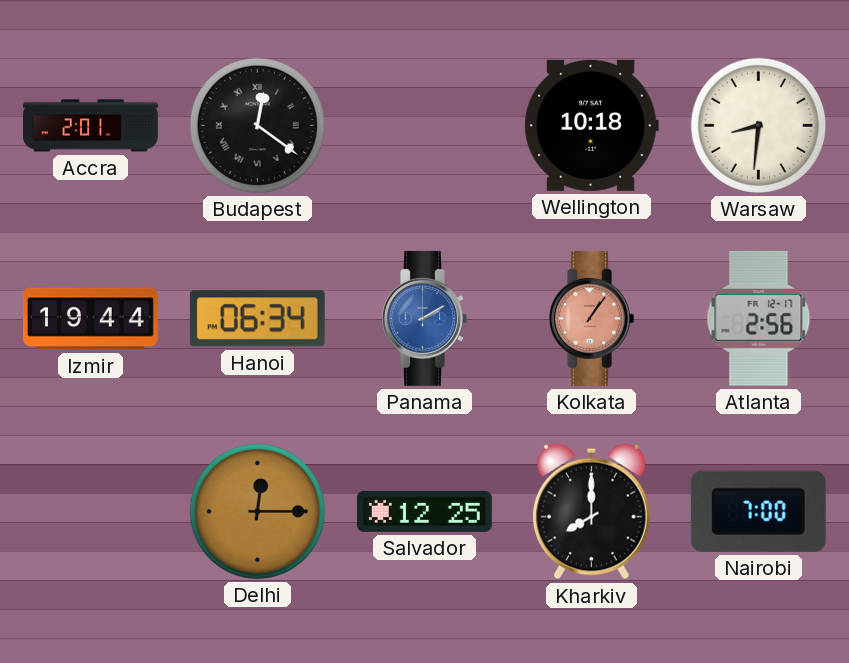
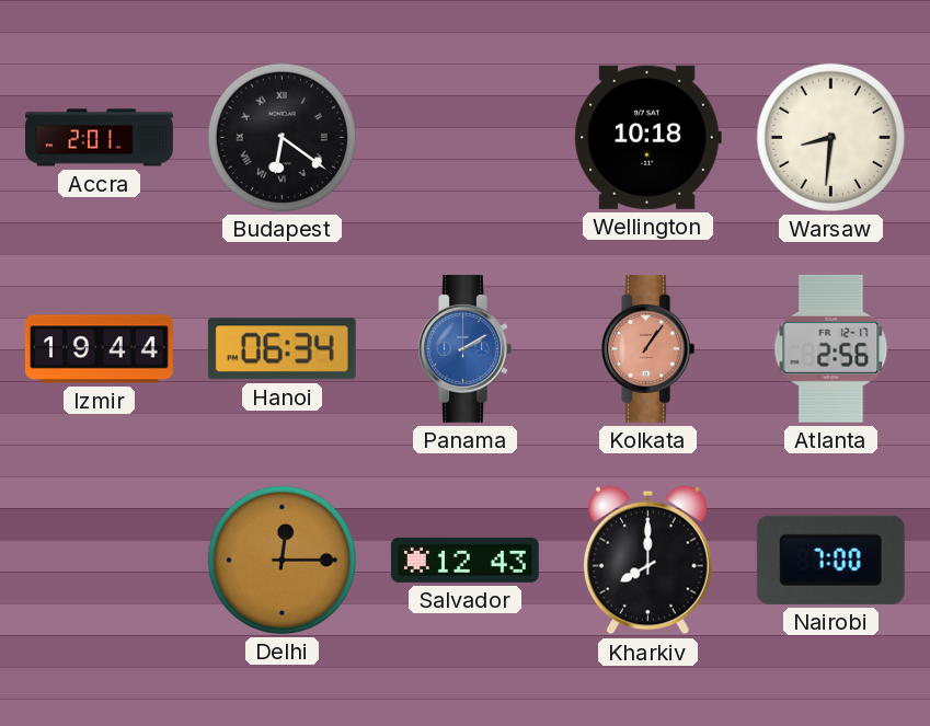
Budapest: 12:21 -> 6:21
Salvador: 12:25 -> 12:43
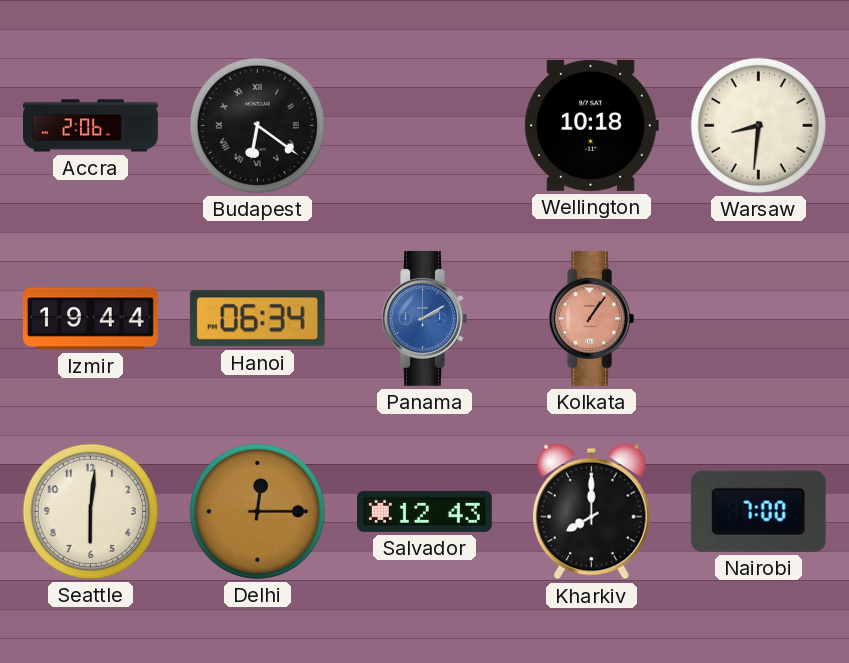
Accra: 2:01 -> 2:06
Atlanta: 2:56 -> none
Seattle: none -> 6:01
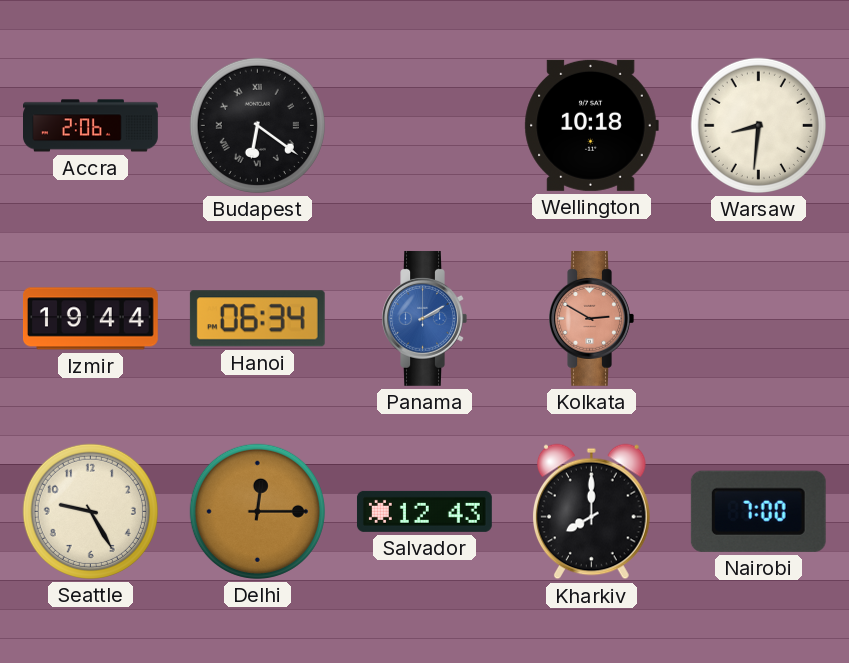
Kolkata: 1:06 -> 2:50
Seattle: 6:01 -> 9:25
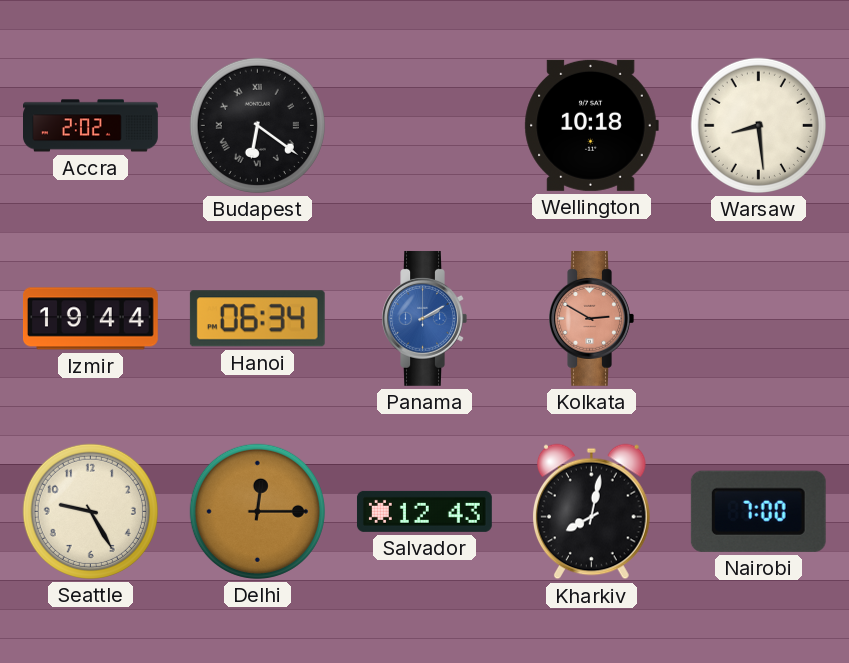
Accra: 2:06 -> 2:02
Warsaw: 8:31 -> 8:29
Kharkiv: 8:00 -> 8:02
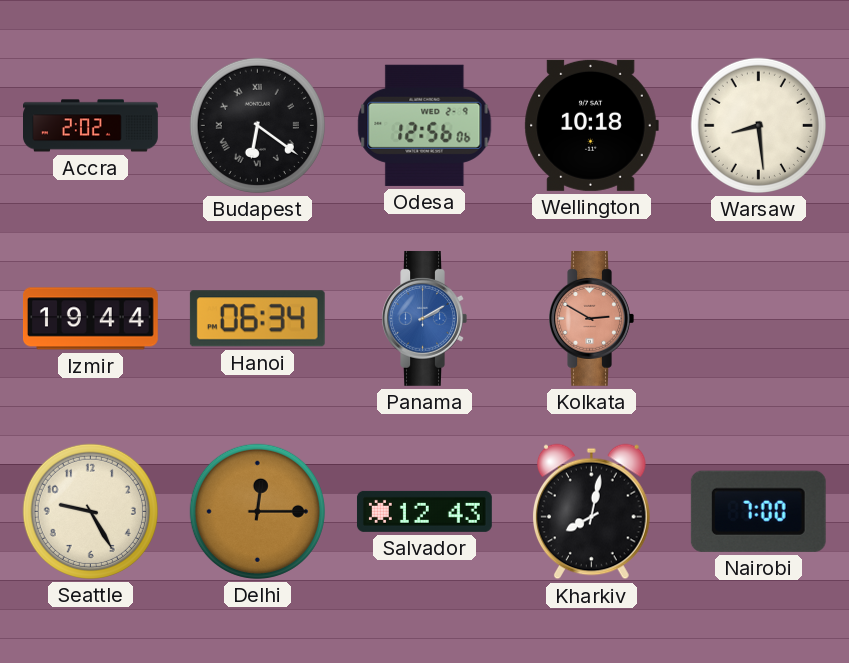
Odesa: none -> 12:56
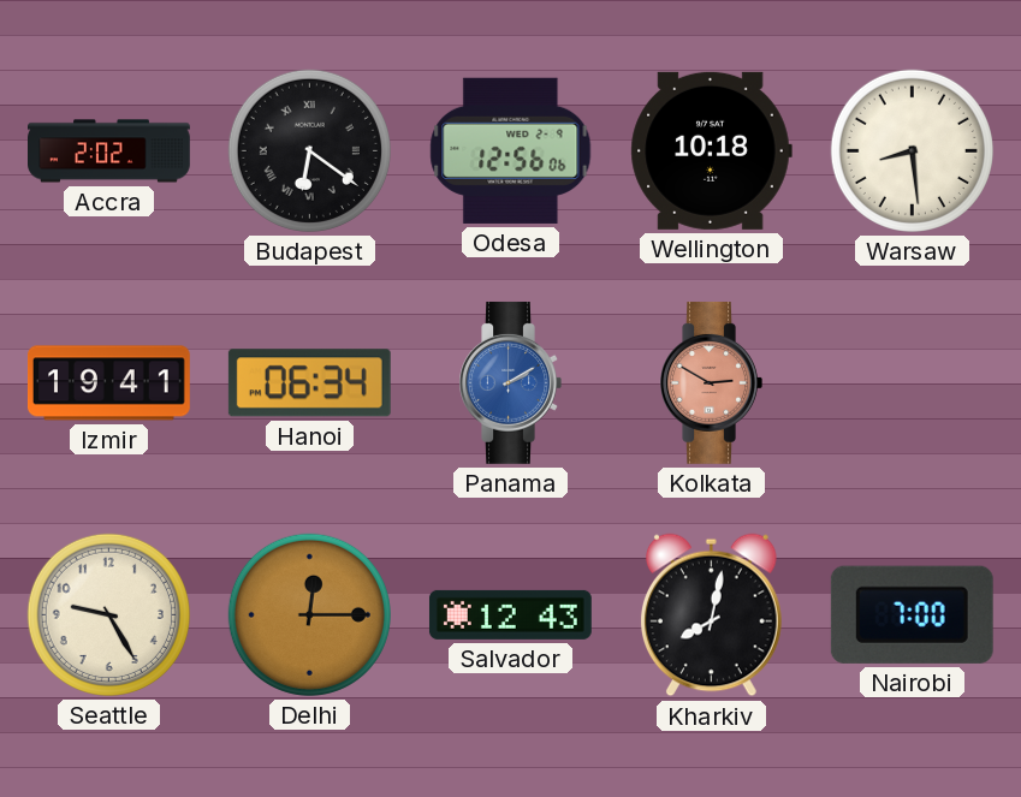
Izmir: 19:44 -> 19:41
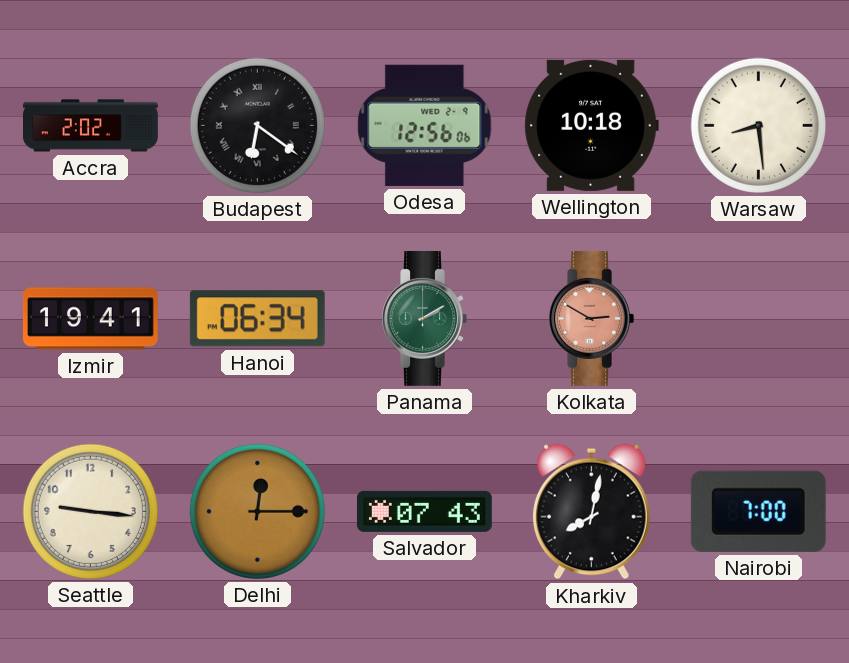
Panama dial: blue -> green
Seattle: 9:25 -> 9:16
Salvador: 12:43 -> 07:43
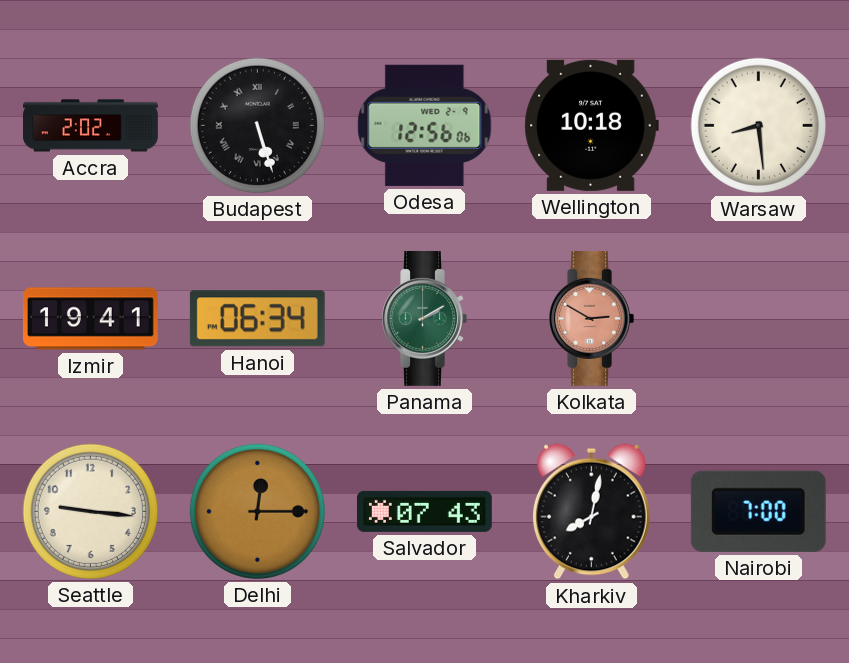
Budapest: 6:21 -> 5:27
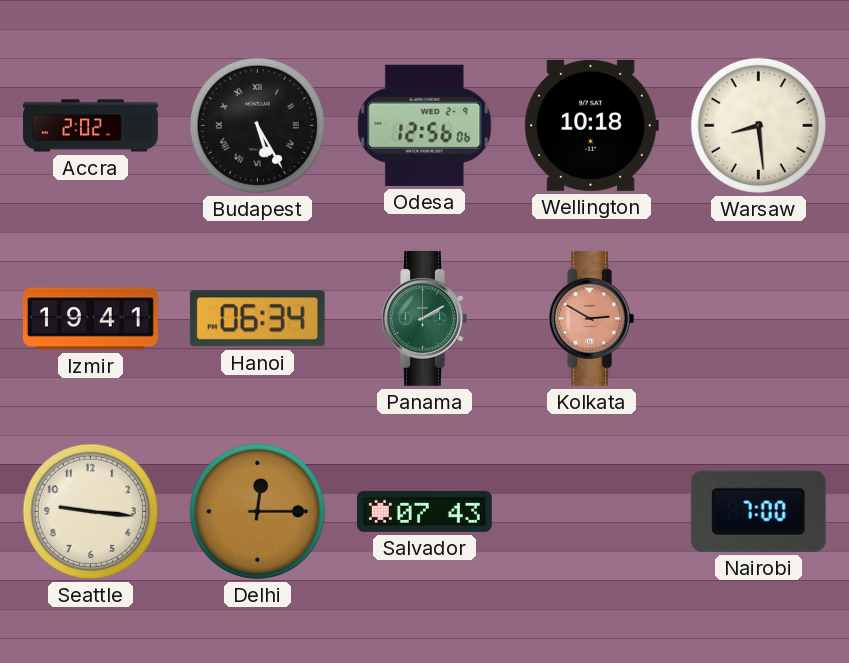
Budapest: 5:27 -> 5:25
Kharkiv: 8:02 -> none
